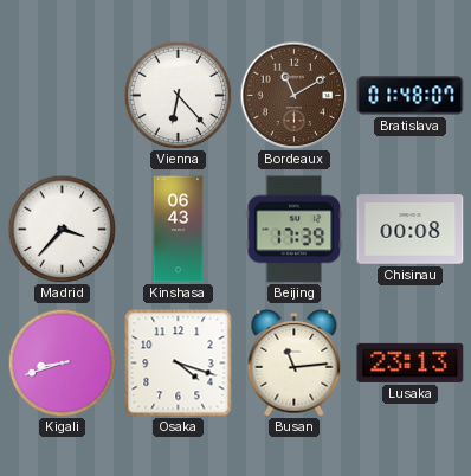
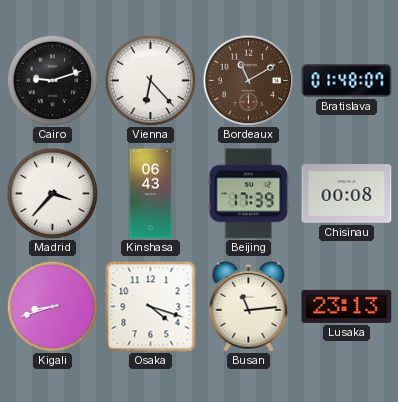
Cairo: none -> 9:12
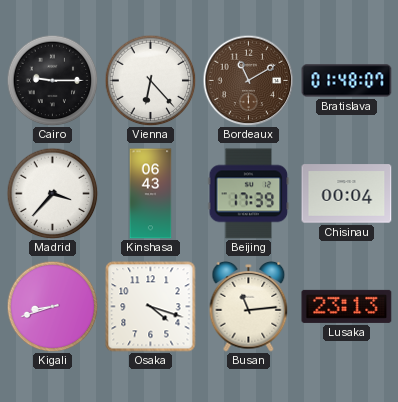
Cairo: 9:12 -> 9:15
Chisinau: 00:08 -> 00:04
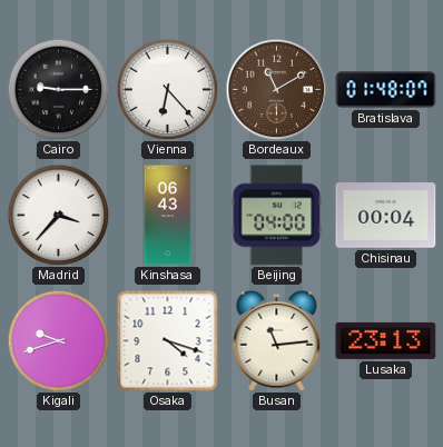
Beijing: 17:39 -> 04:00
Kigali: 8:42 -> 9:42
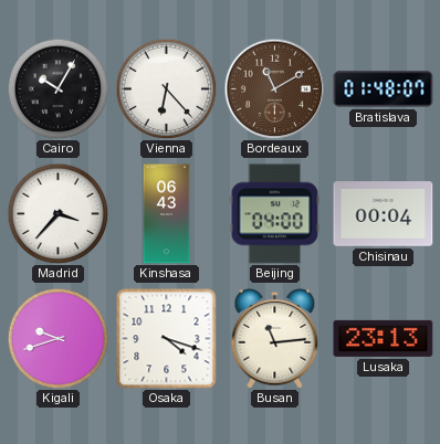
Cairo: 9:15 -> 10:05
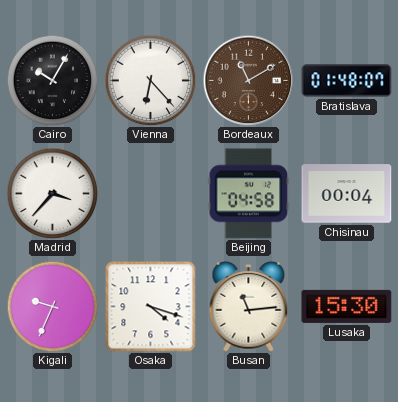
Kinshasa: 06:43 -> none
Beijing: 04:00 -> 04:58
Kigali: 9:42 -> 9:34
Lusaka: 23:13 -> 15:30
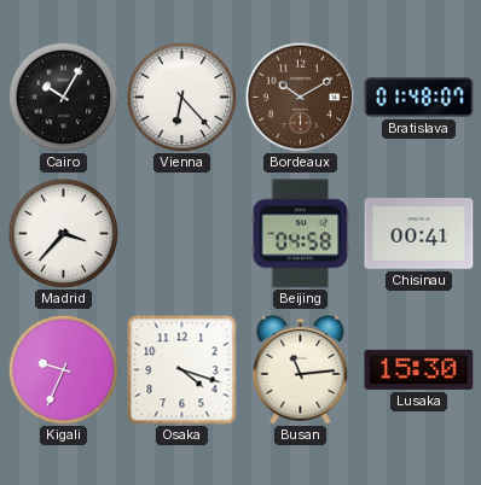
Bordeaux: 11:10 -> 10:10
Chisinau: 00:04 -> 00:41
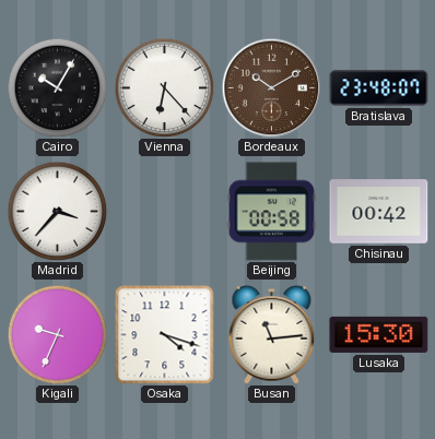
Bratislava: 01:48 -> 23:48
Beijing: 04:58 -> 00:58
Chisinau: 00:41 -> 00:42
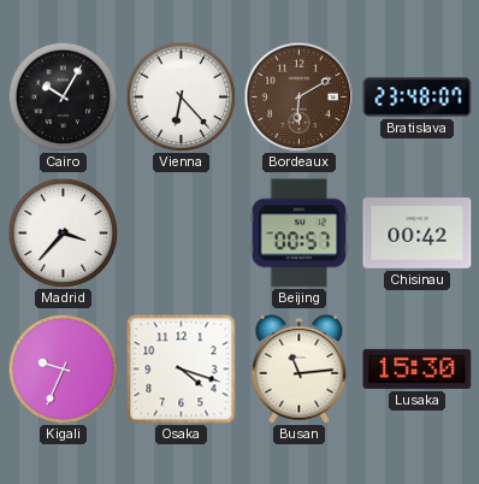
Bordeaux: 10:10 -> 6:10
Beijing: 00:58 -> 00:57
